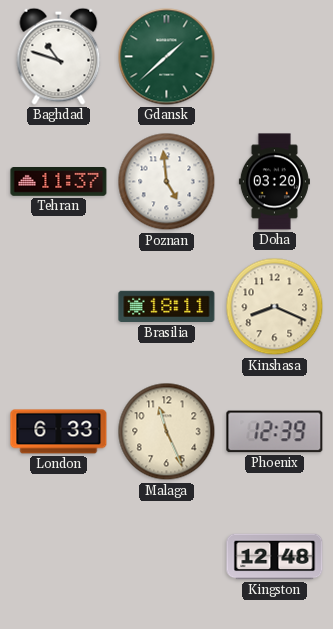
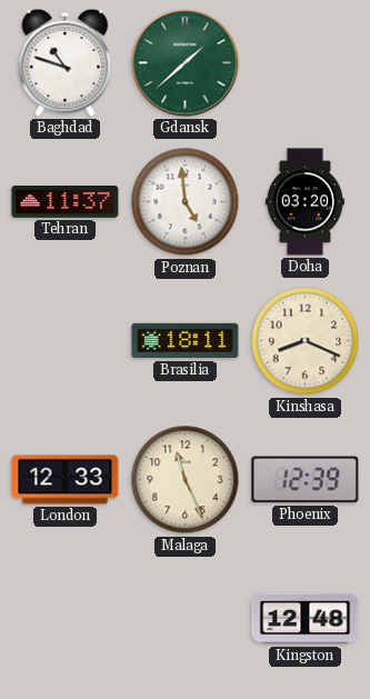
London: 6:33 -> 12:33
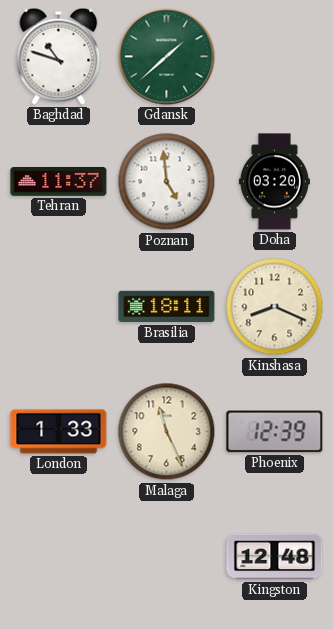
London: 12:33 -> 1:33
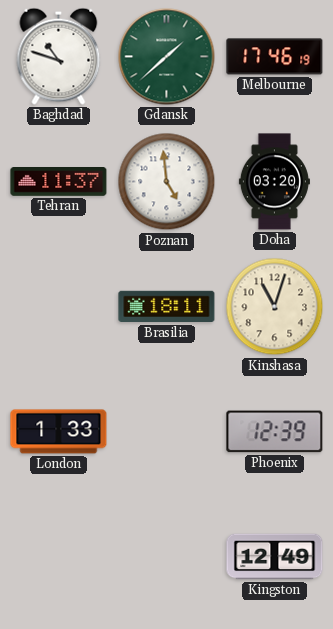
Melbourne: none -> 17:46
Kinshasa: 8:19 -> 11:03
Malaga: 11:26 -> none
Kingston: 12:48 -> 12:49
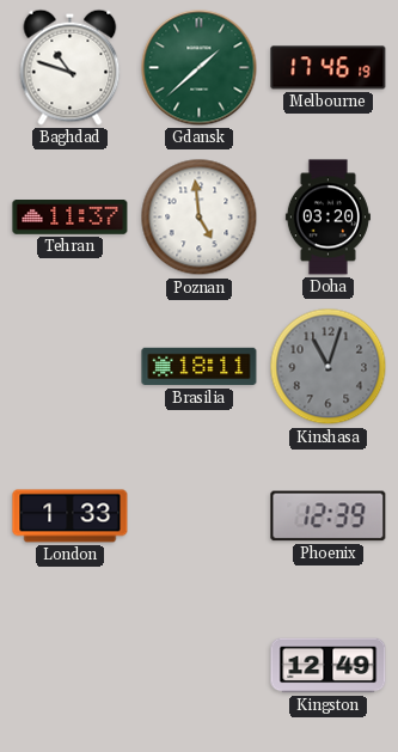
Kinshasa dial: cream -> grey
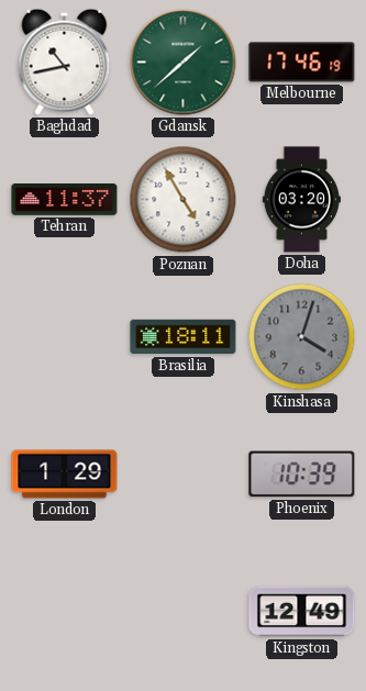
Baghdad: 10:48 -> 10:43
Poznan: 4:59 -> 4:55
Kinshasa: 11:03 -> 4:03
London: 1:33 -> 1:29
Phoenix: 12:39 -> 10:39
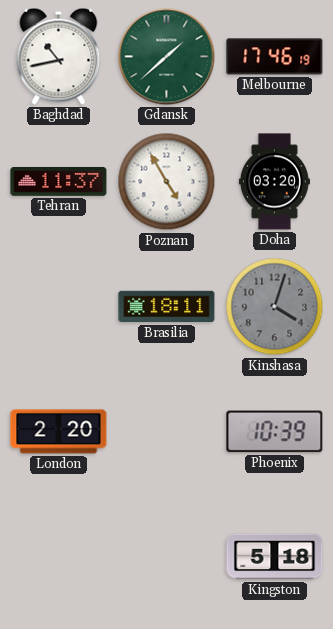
London: 1:29 -> 2:20
Kingston: 12:49 -> 5:18
